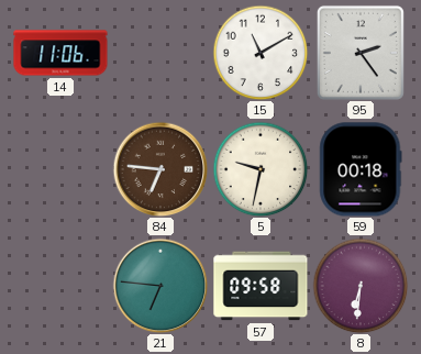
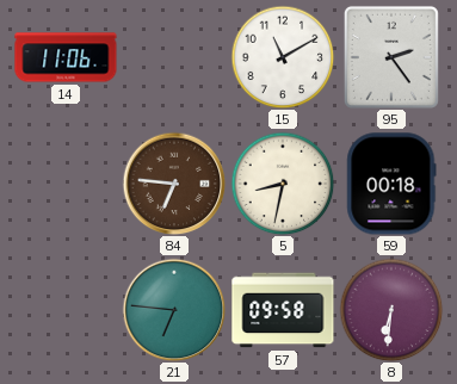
5: 9:32 -> 8:32
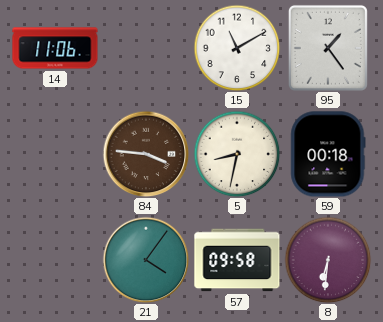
95: 2:24 -> 1:24
84: 6:46 -> 3:46
21: 6:46 -> 4:06
